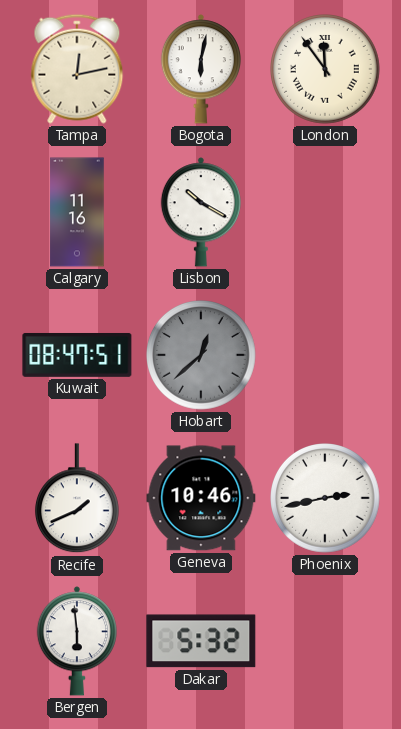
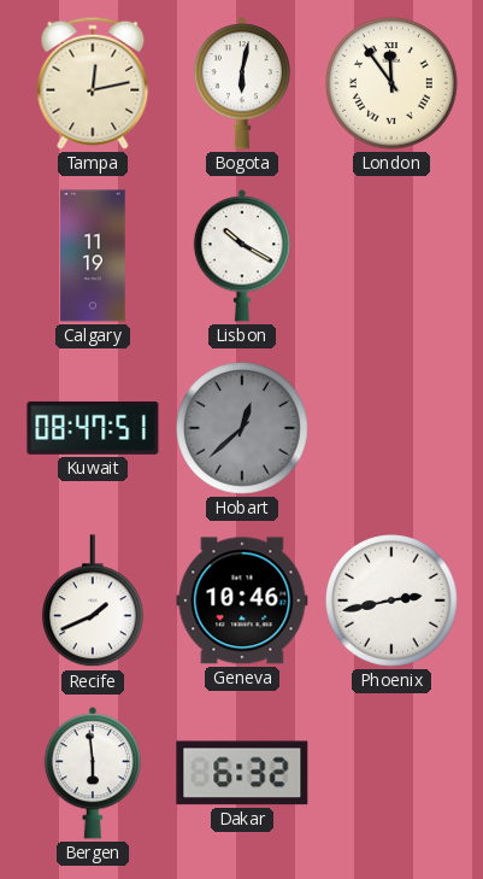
Calgary: 11:16 -> 11:19
Dakar: 5:32 -> 6:32
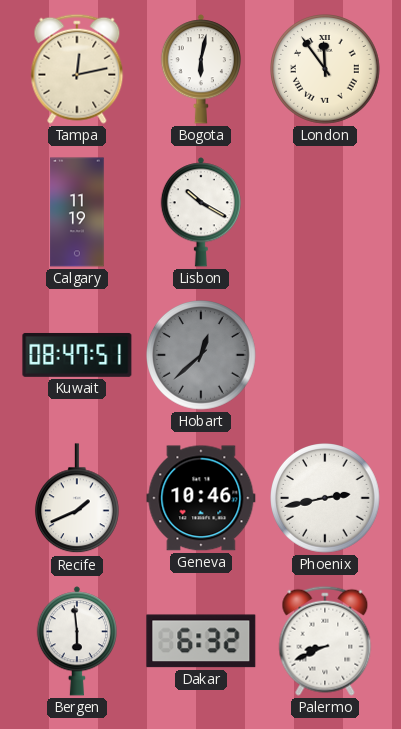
Palermo: none -> 8:41
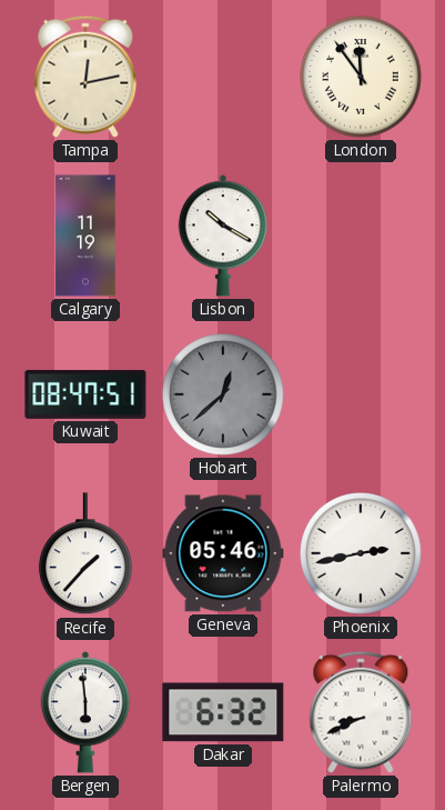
Bogota: 6:02 -> none
Recife: 1:41 -> 1:37
Geneva: 10:46 -> 05:46
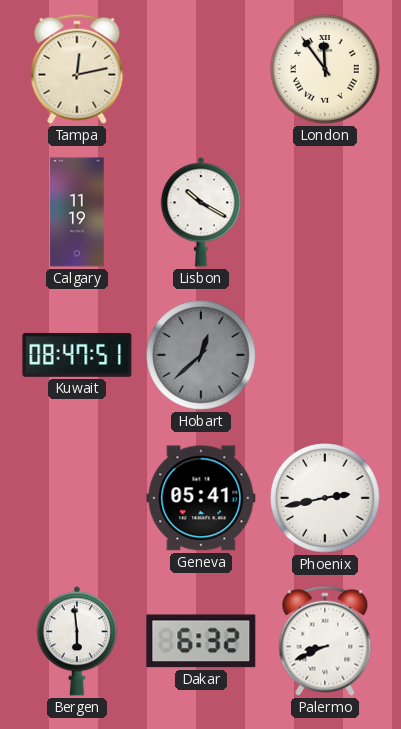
Recife: 1:37 -> none
Geneva: 05:46 -> 05:41
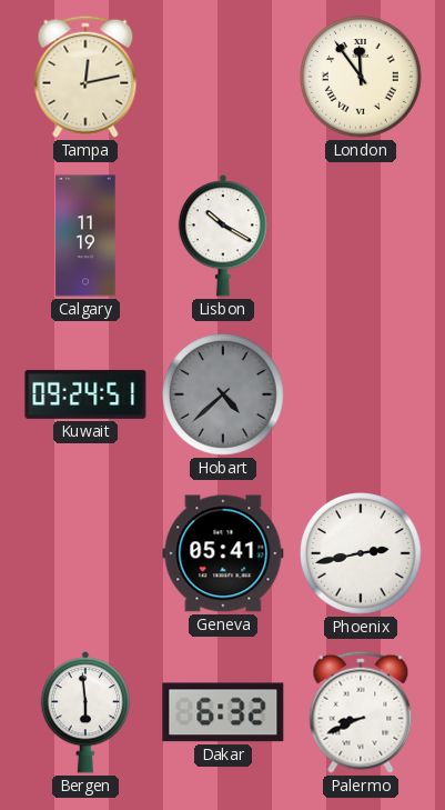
Kuwait: 08:47 -> 09:24
Hobart: 12:38 -> 4:38
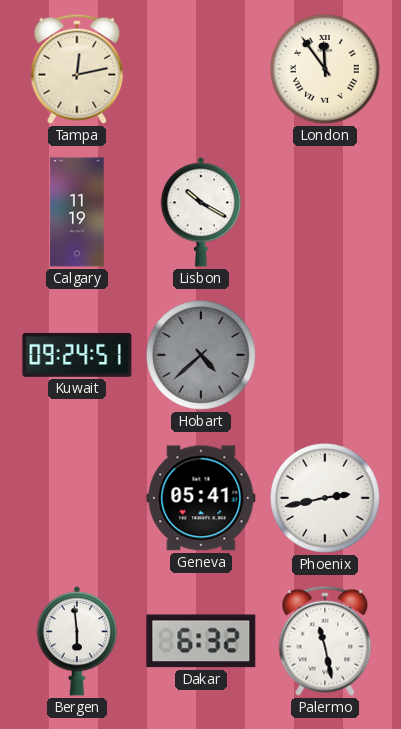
Palermo: 8:41 -> 11:28
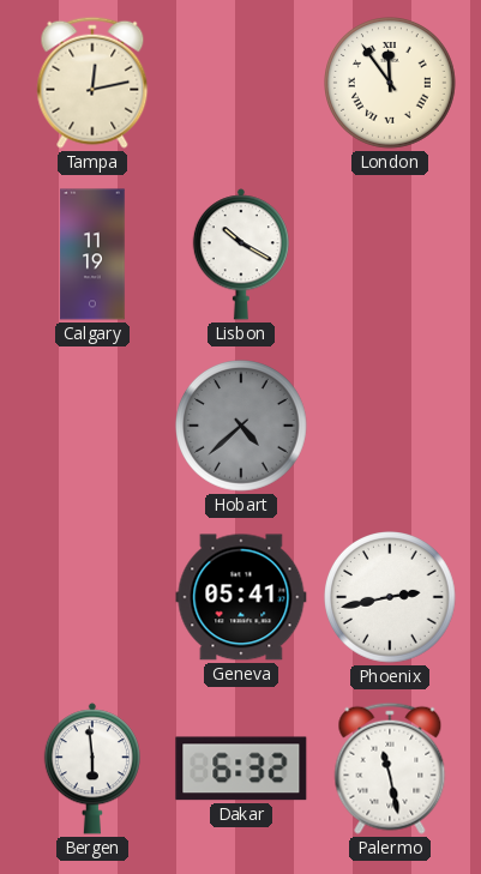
Kuwait: 09:24 -> none
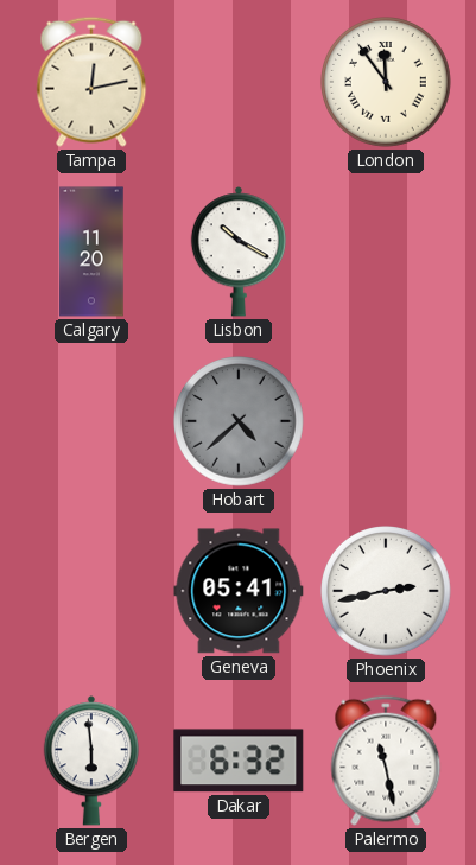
Calgary: 11:19 -> 11:20
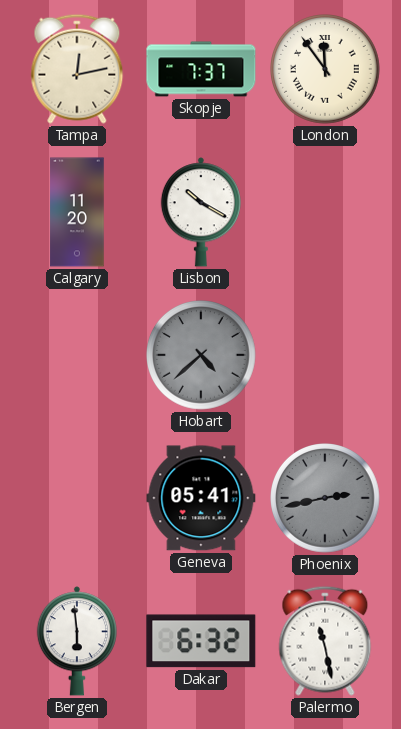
Skopje: none -> 7:37
Phoenix dial: white -> grey
